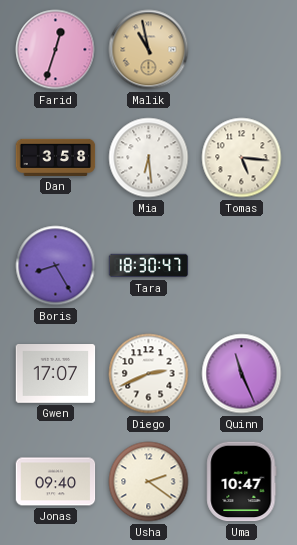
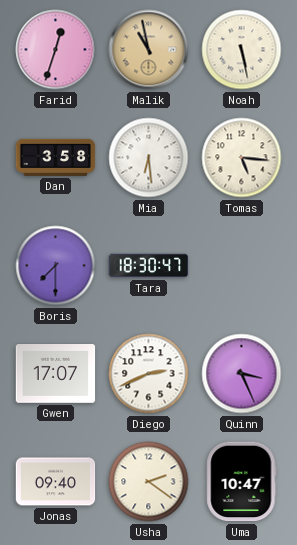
Noah: none -> 5:28
Boris: 8:25 -> 7:30
Quinn: 11:26 -> 3:26
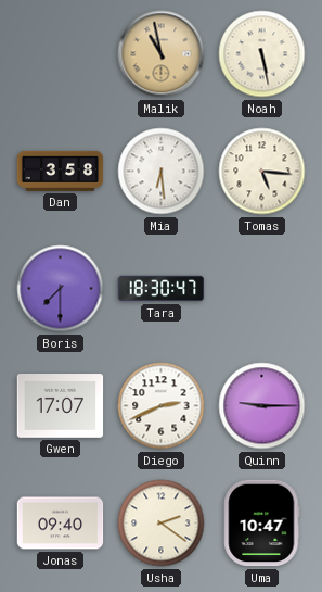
Farid: 12:33 -> none
Quinn: 3:26 -> 9:15
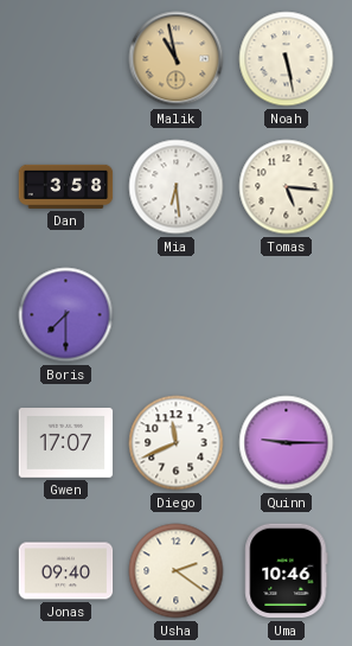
Tara: 18:30 -> none
Diego: 2:41 -> 11:41
Uma: 10:47 -> 10:46
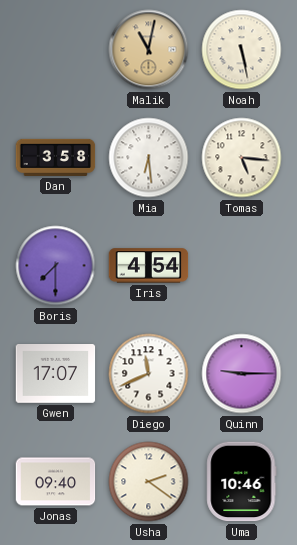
Malik: 10:58 -> 11:02
Iris: none -> 4:54
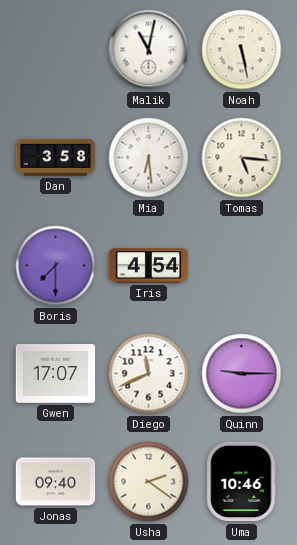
Malik dial: champagne -> white
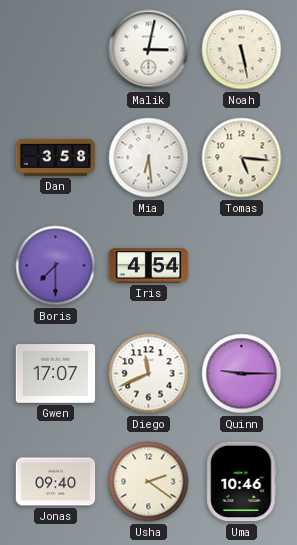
Malik: 11:02 -> 3:02
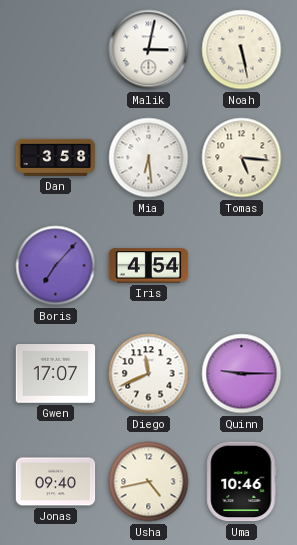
Boris: 7:30 -> 7:07
Usha: 2:21 -> 4:43
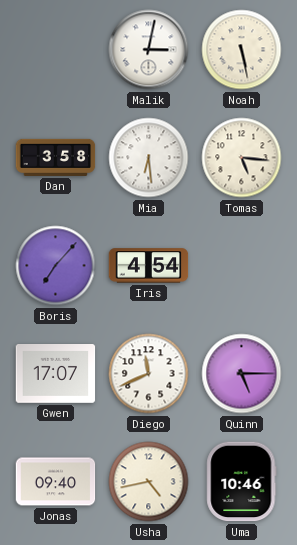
Quinn: 9:15 -> 5:15
